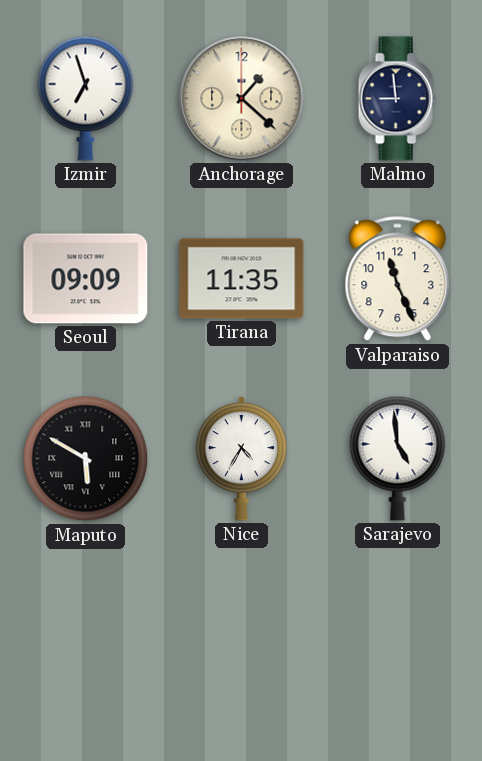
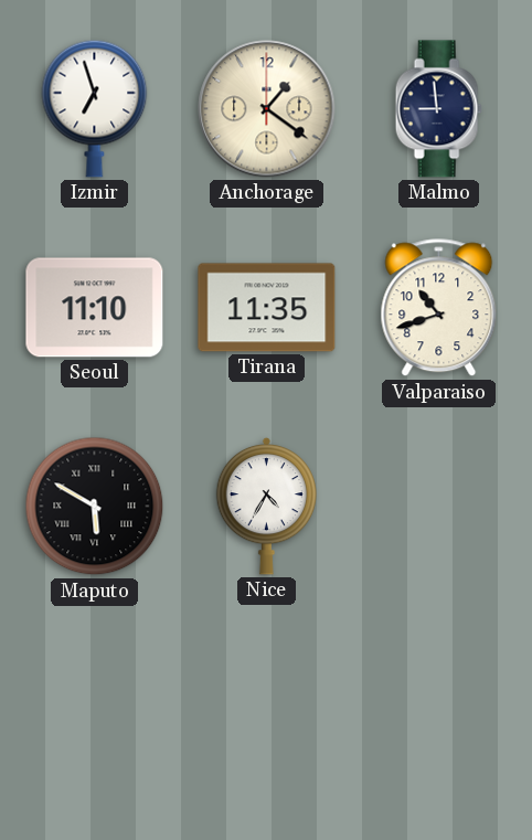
Anchorage: 1:22 -> 1:21
Seoul: 09:09 -> 11:10
Valparaiso: 11:26 -> 10:42
Sarajevo: 4:59 -> none
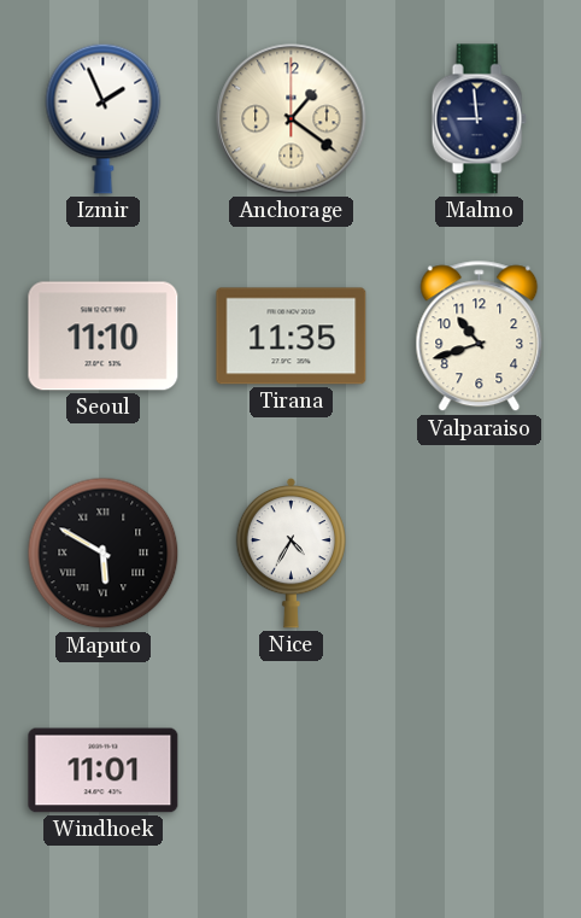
Izmir: 6:57 -> 1:56
Windhoek: none -> 11:01
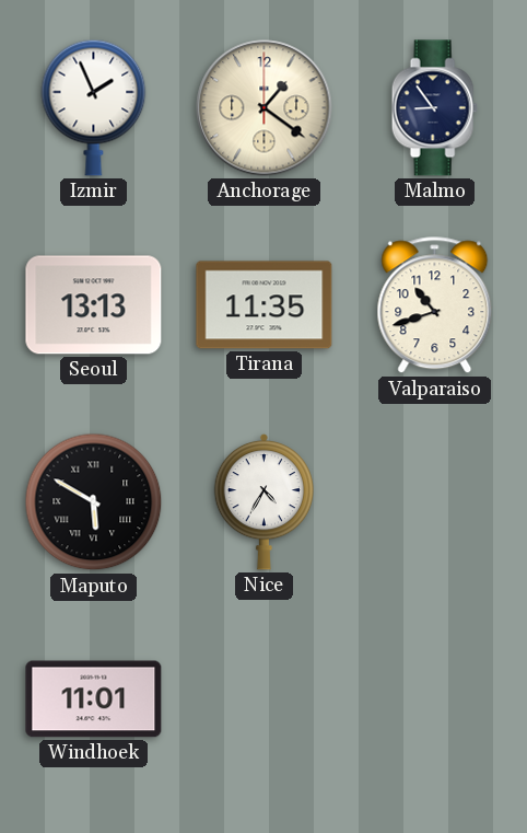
Malmo: 8:59 -> 8:54
Seoul: 11:10 -> 13:13
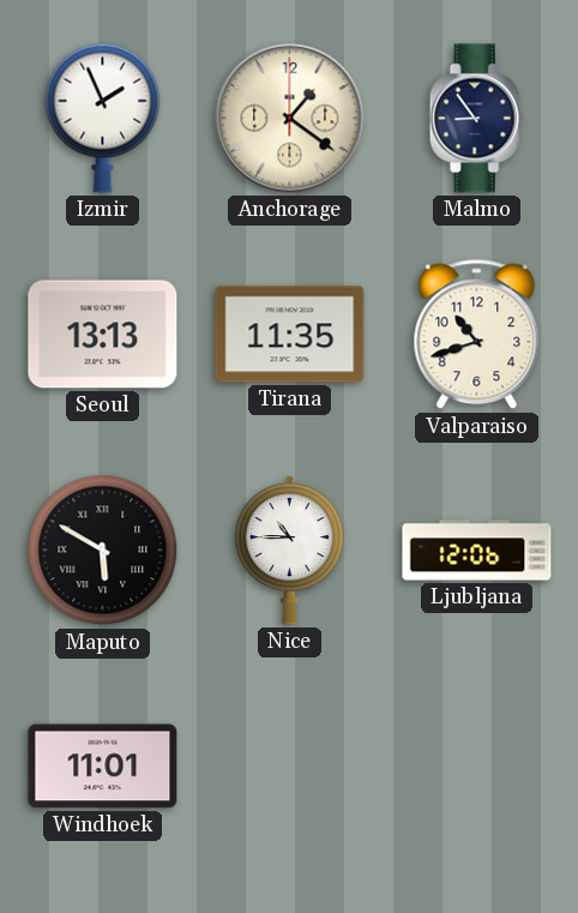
Nice: 4:35 -> 10:45
Ljubljana: none -> 12:06
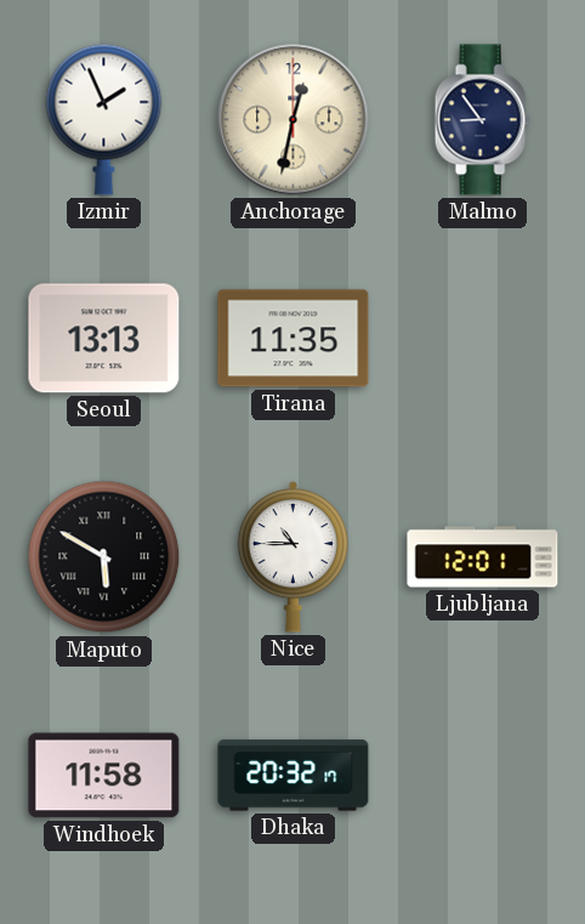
Anchorage: 1:21 -> 12:32
Valparaiso: 10:42 -> none
Ljubljana: 12:06 -> 12:01
Windhoek: 11:01 -> 11:58
Dhaka: none -> 20:32
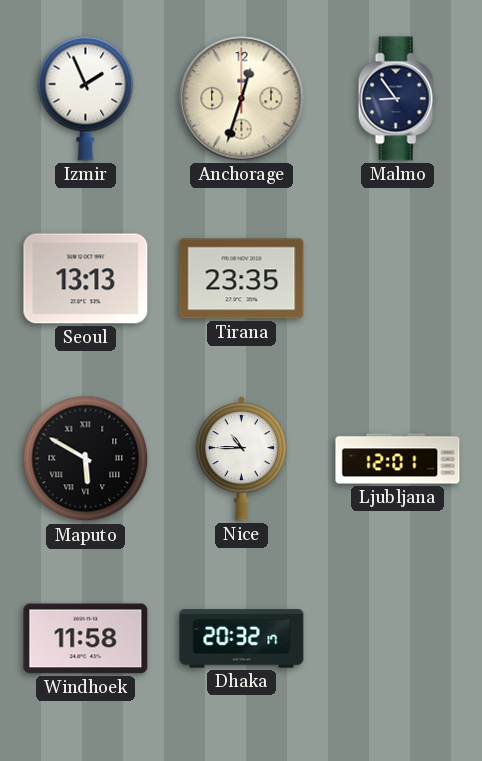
Anchorage: 12:32 -> 12:33
Tirana: 11:35 -> 23:35
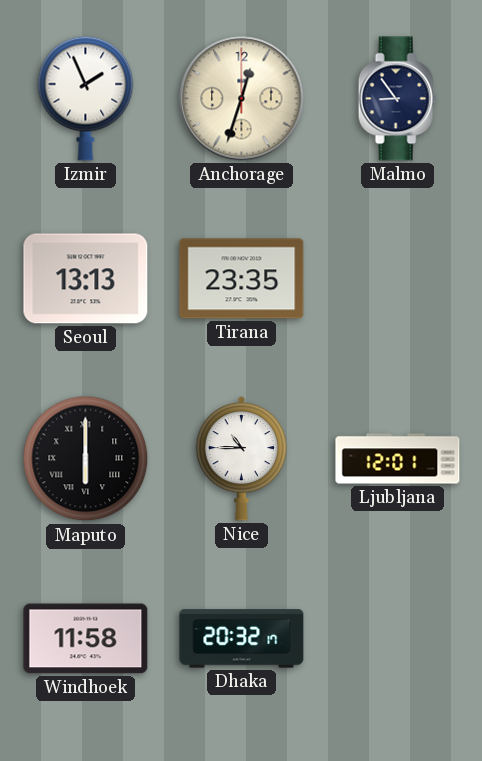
Maputo: 5:50 -> 6:00
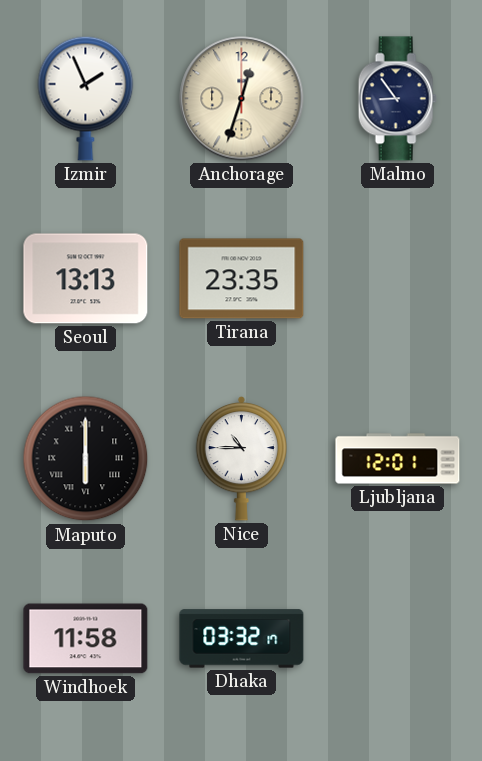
Dhaka: 20:32 -> 03:32
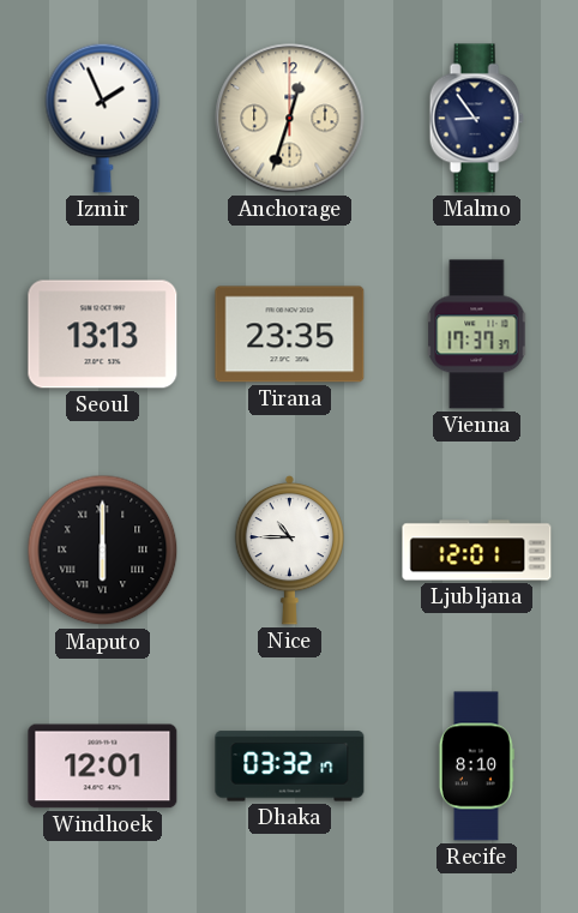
Vienna: none -> 17:37
Windhoek: 11:58 -> 12:01
Recife: none -> 8:10
